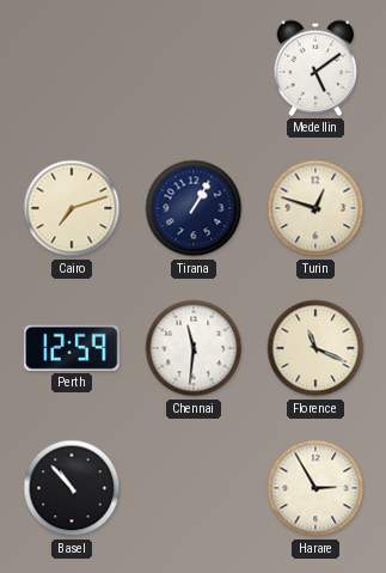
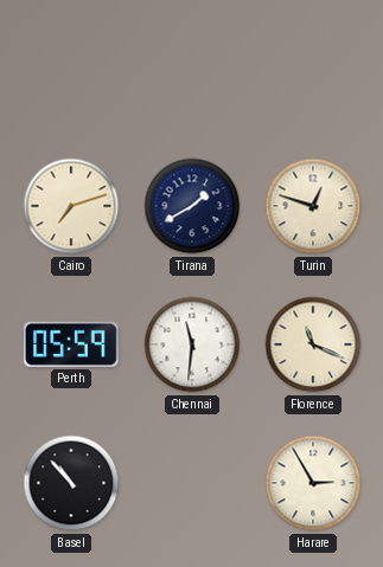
Medellin: 5:09 -> none
Tirana: 1:05 -> 1:40
Perth: 12:59 -> 05:59
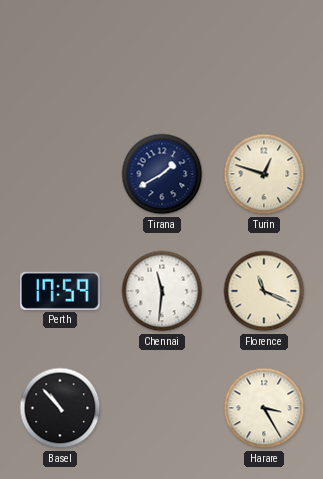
Cairo: 7:12 -> none
Perth: 05:59 -> 17:59
Harare: 2:55 -> 3:25
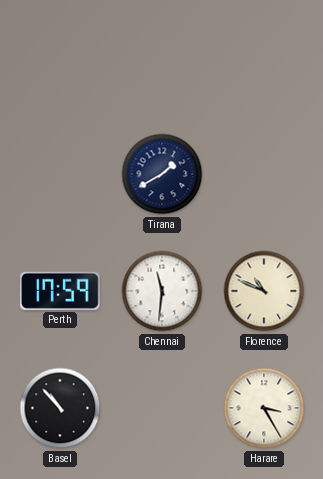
Turin: 12:48 -> none
Florence: 11:19 -> 10:49
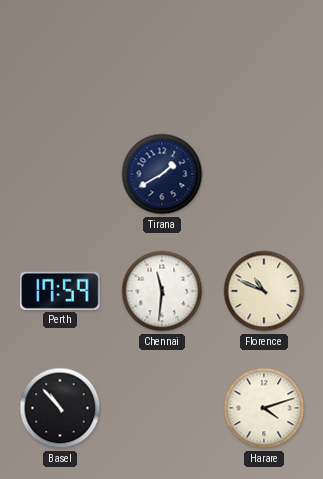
Harare: 3:25 -> 4:12
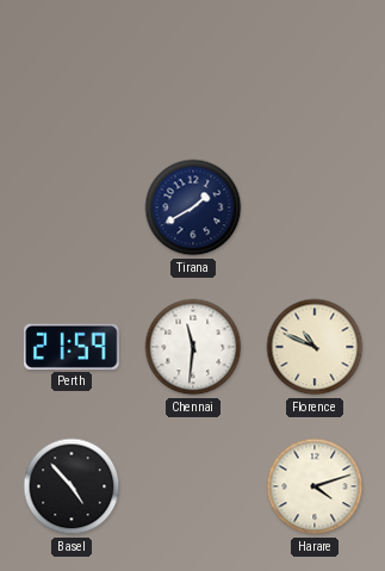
Perth: 17:59 -> 21:59
Basel: 10:53 -> 4:53
